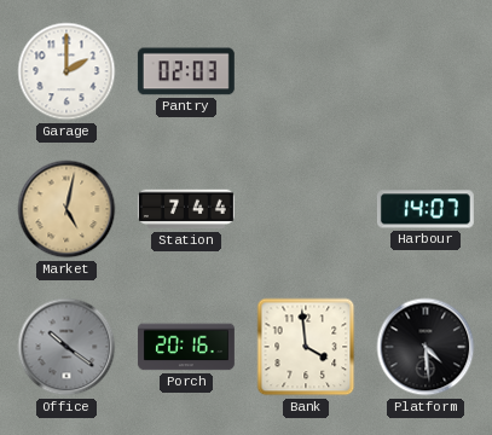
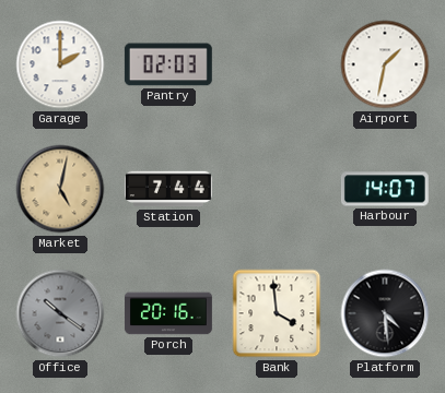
Airport: none -> 1:32
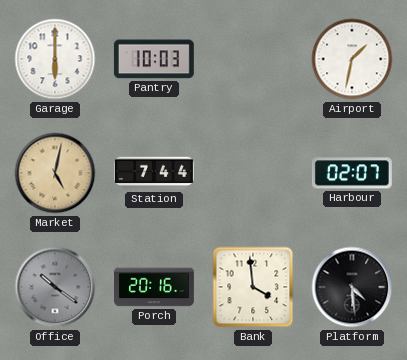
Garage: 2:00 -> 6:00
Pantry: 02:03 -> 10:03
Harbour: 14:07 -> 02:07
